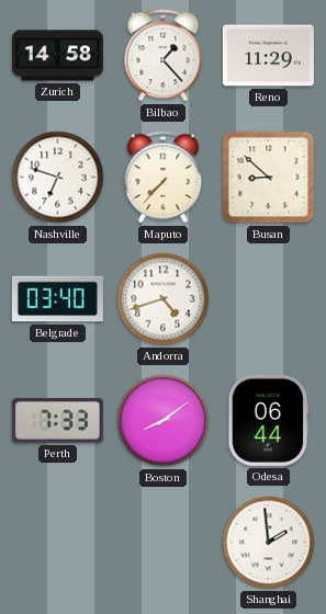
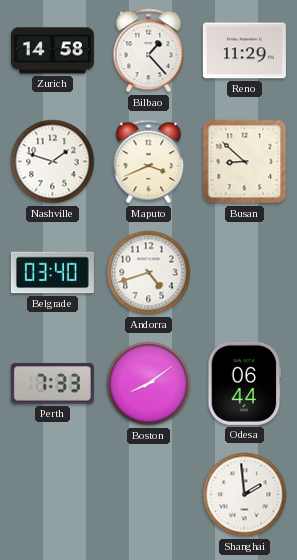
Nashville: 6:48 -> 1:48
Maputo: 7:37 -> 3:41
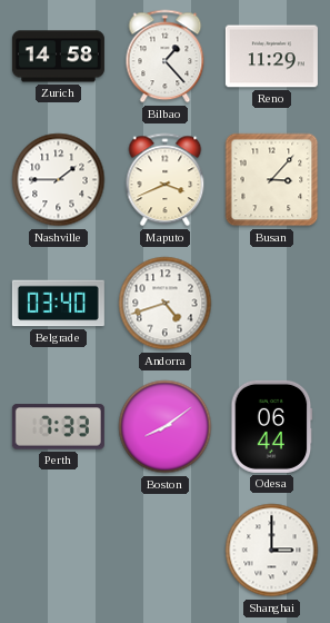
Nashville: 1:48 -> 1:45
Busan: 8:52 -> 3:07
Shanghai: 1:59 -> 3:00
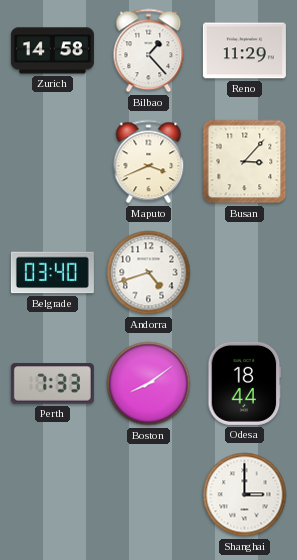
Nashville: 1:45 -> none
Odesa: 06:44 -> 18:44
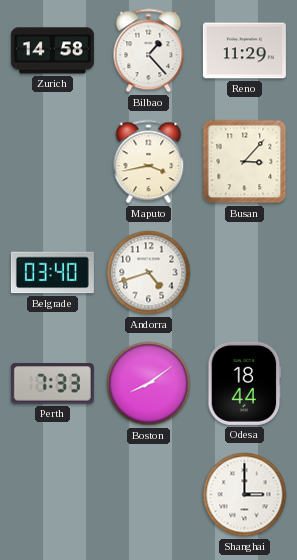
Maputo: 3:41 -> 3:43
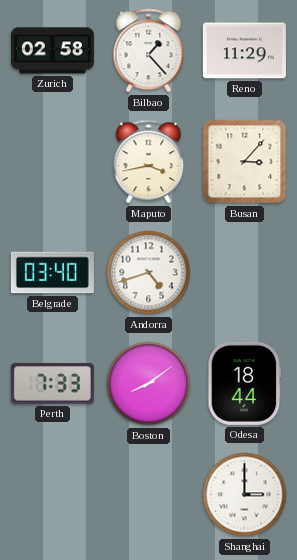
Zurich: 14:58 -> 02:58
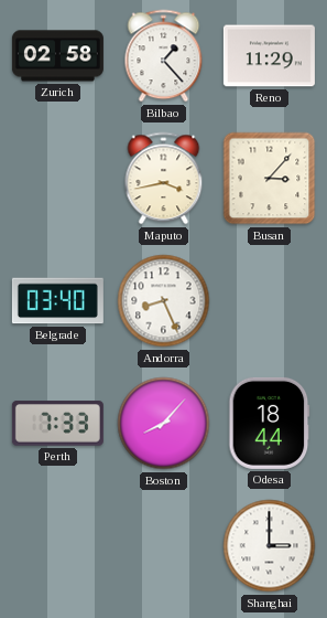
Andorra: 4:42 -> 8:26
Boston: 8:09 -> 8:07
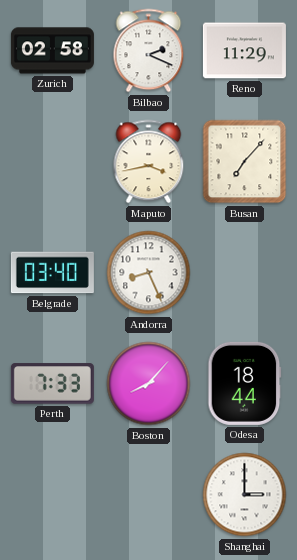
Bilbao: 1:23 -> 2:19
Busan: 3:07 -> 7:07
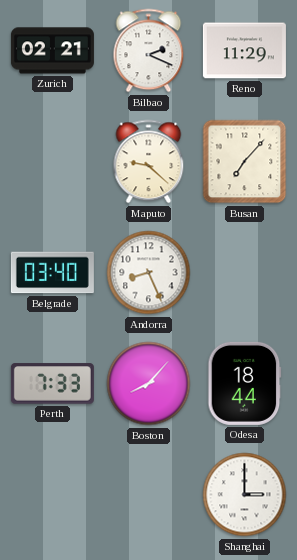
Zurich: 02:58 -> 02:21
Maputo: 3:43 -> 9:22
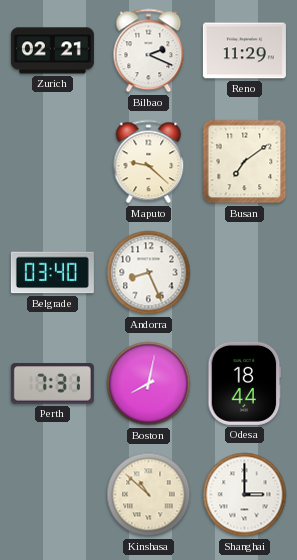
Busan: 7:07 -> 7:09
Perth: 7:33 -> 7:31
Boston: 8:07 -> 8:02
Kinshasa: none -> 10:52
